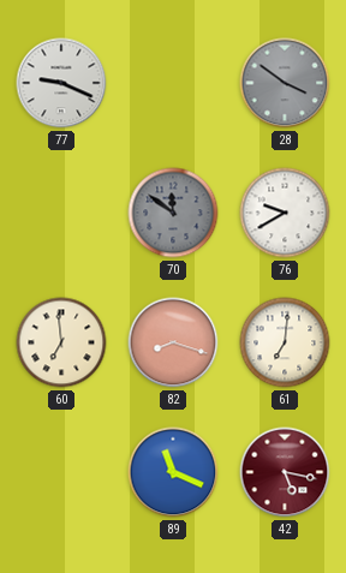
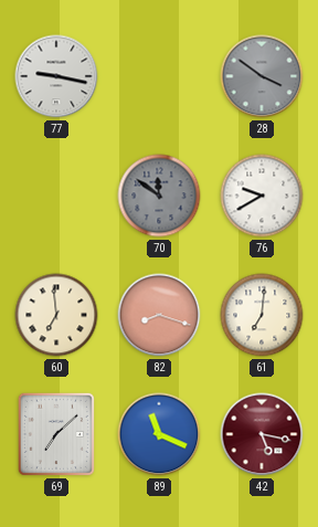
77: 9:19 -> 9:17
69: none -> 7:08
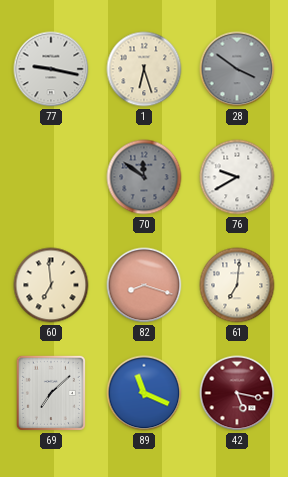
1: none -> 6:27
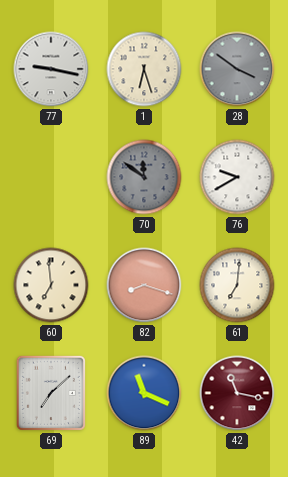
42: 5:17 -> 11:17
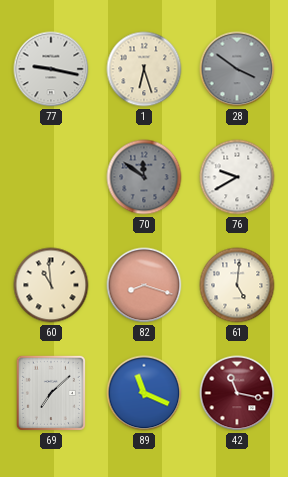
60: 6:59 -> 10:59
61: 7:01 -> 5:01
